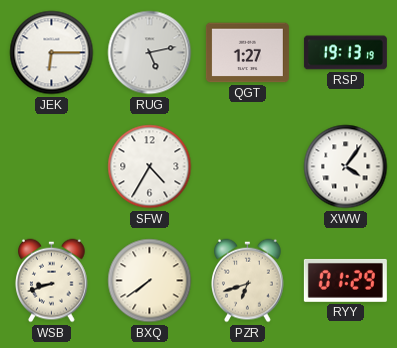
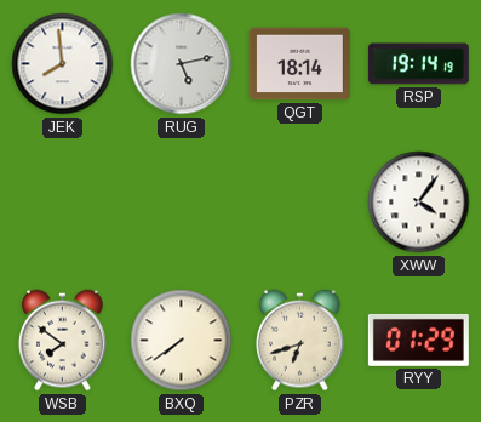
JEK: 6:15 -> 7:59
QGT: 1:27 -> 18:14
RSP: 19:13 -> 19:14
SFW: 4:35 -> none
WSB: 8:42 -> 7:51
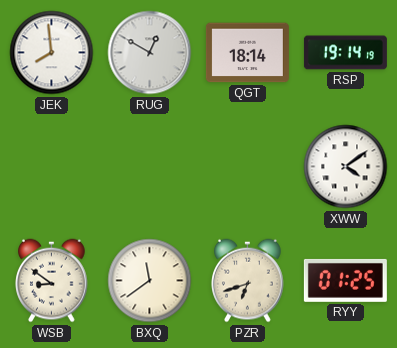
RUG: 5:13 -> 12:50
XWW: 4:06 -> 4:09
WSB: 7:51 -> 8:51
BXQ: 7:39 -> 11:39
RYY: 01:29 -> 01:25
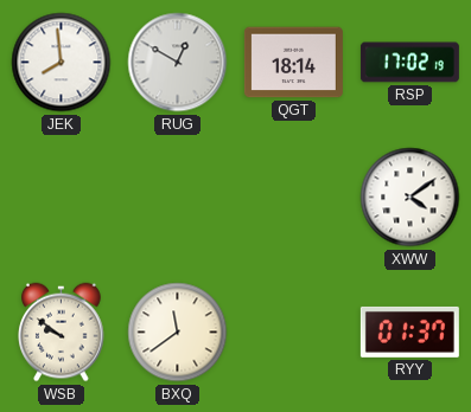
RSP: 19:14 -> 17:02
WSB: 8:51 -> 9:51
PZR: 6:42 -> none
RYY: 01:25 -> 01:37
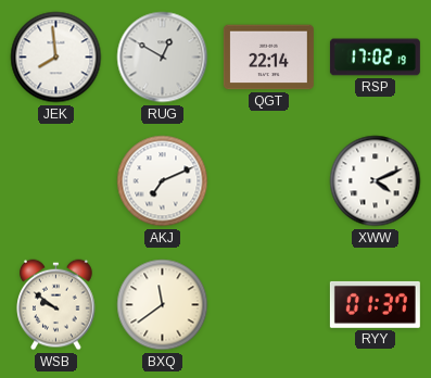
QGT: 18:14 -> 22:14
AKJ: none -> 7:11
XWW: 4:09 -> 4:11
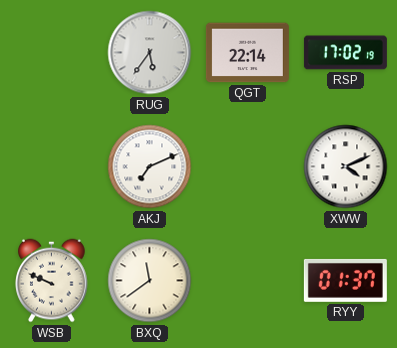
JEK: 7:59 -> none
RUG: 12:50 -> 5:36
WSB: 9:51 -> 9:49
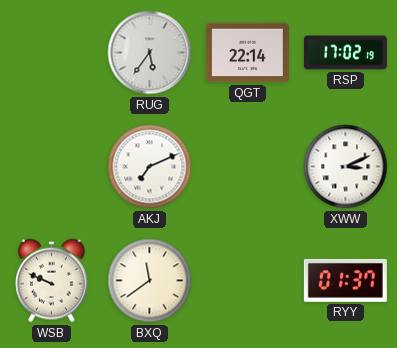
XWW: 4:11 -> 3:11
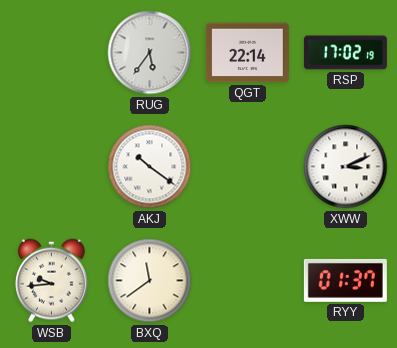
AKJ: 7:11 -> 10:21
WSB: 9:49 -> 9:44
